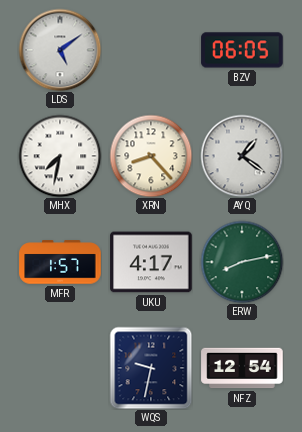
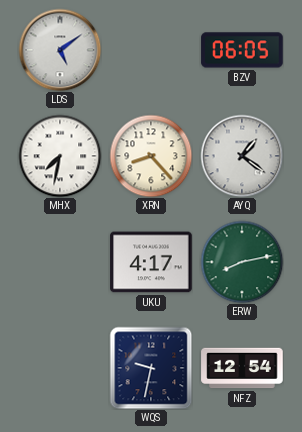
MFR: 1:57 -> none
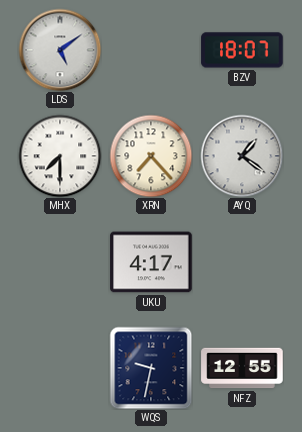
BZV: 06:05 -> 18:07
MHX: 7:32 -> 7:30
XRN: 8:23 -> 7:23
ERW: 8:13 -> none
NFZ: 12:54 -> 12:55
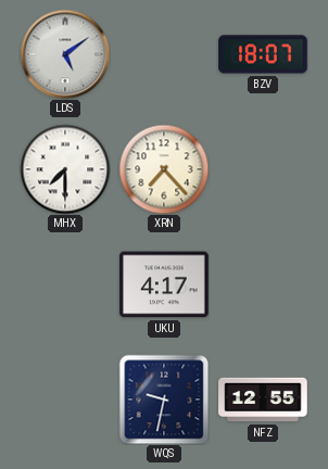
AYQ: 1:21 -> none
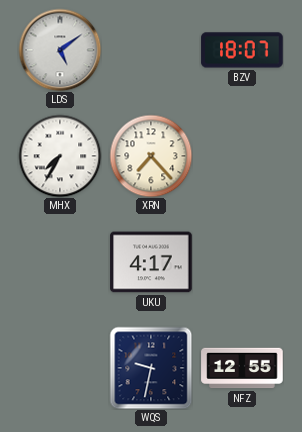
MHX: 7:30 -> 7:35
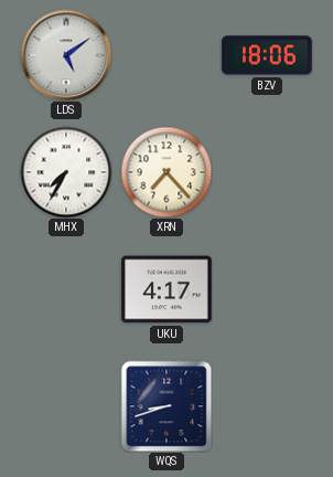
BZV: 18:07 -> 18:06
WQS: 9:32 -> 8:42
NFZ: 12:55 -> none
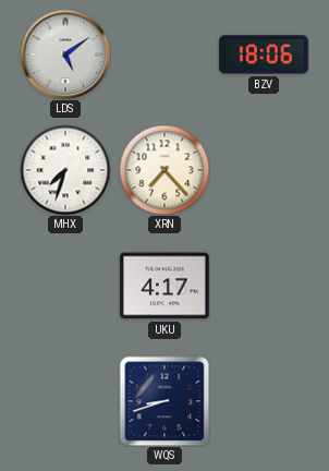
MHX: 7:35 -> 7:33
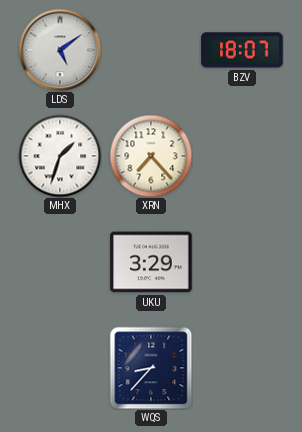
BZV: 18:06 -> 18:07
MHX: 7:33 -> 1:33
UKU: 4:17 -> 3:29
WQS: 8:42 -> 8:37
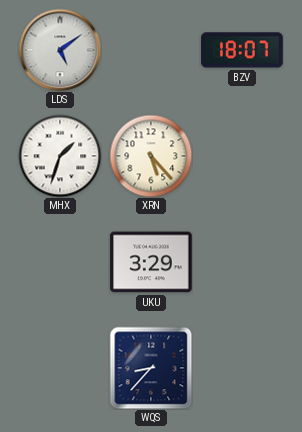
XRN: 7:23 -> 5:23
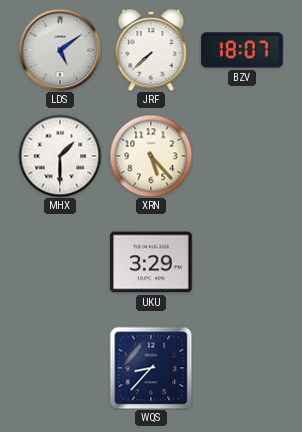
JRF: none -> 7:38
MHX: 1:33 -> 1:30
